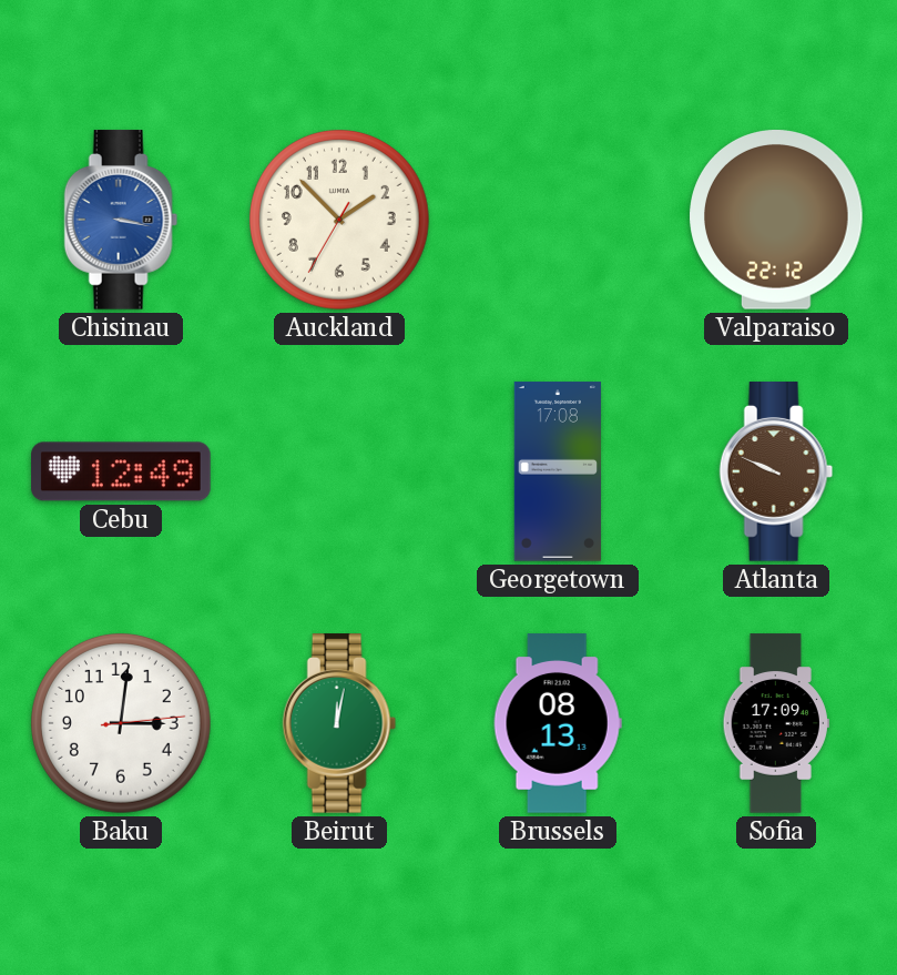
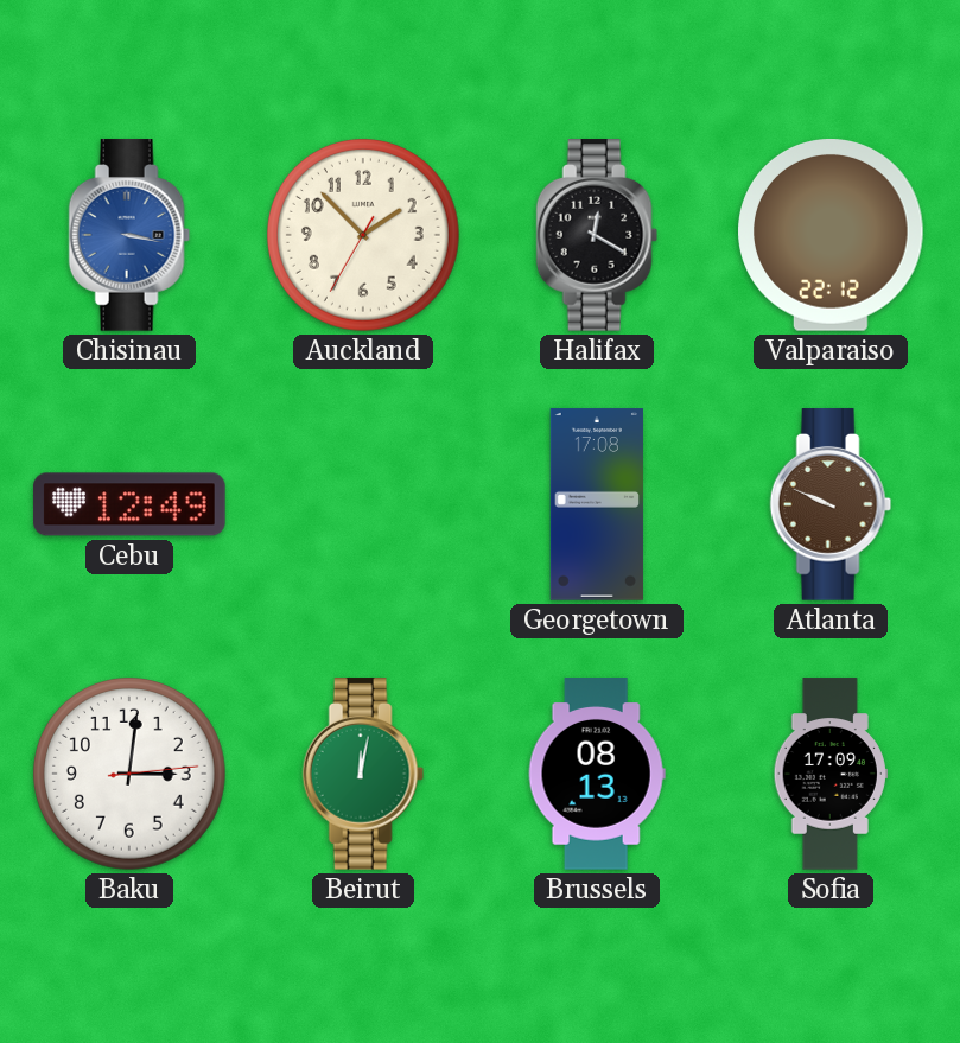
Halifax: none -> 12:20
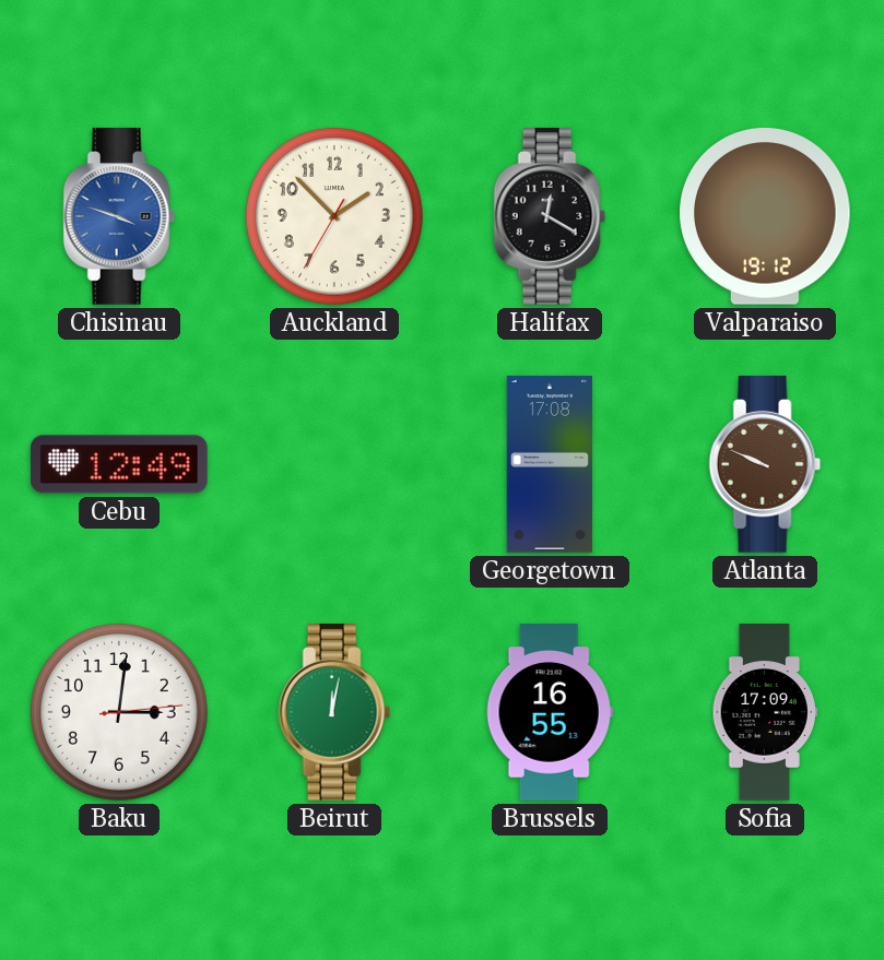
Chisinau: 3:17 -> 3:48
Valparaiso: 22:12 -> 19:12
Brussels: 08:13 -> 16:55
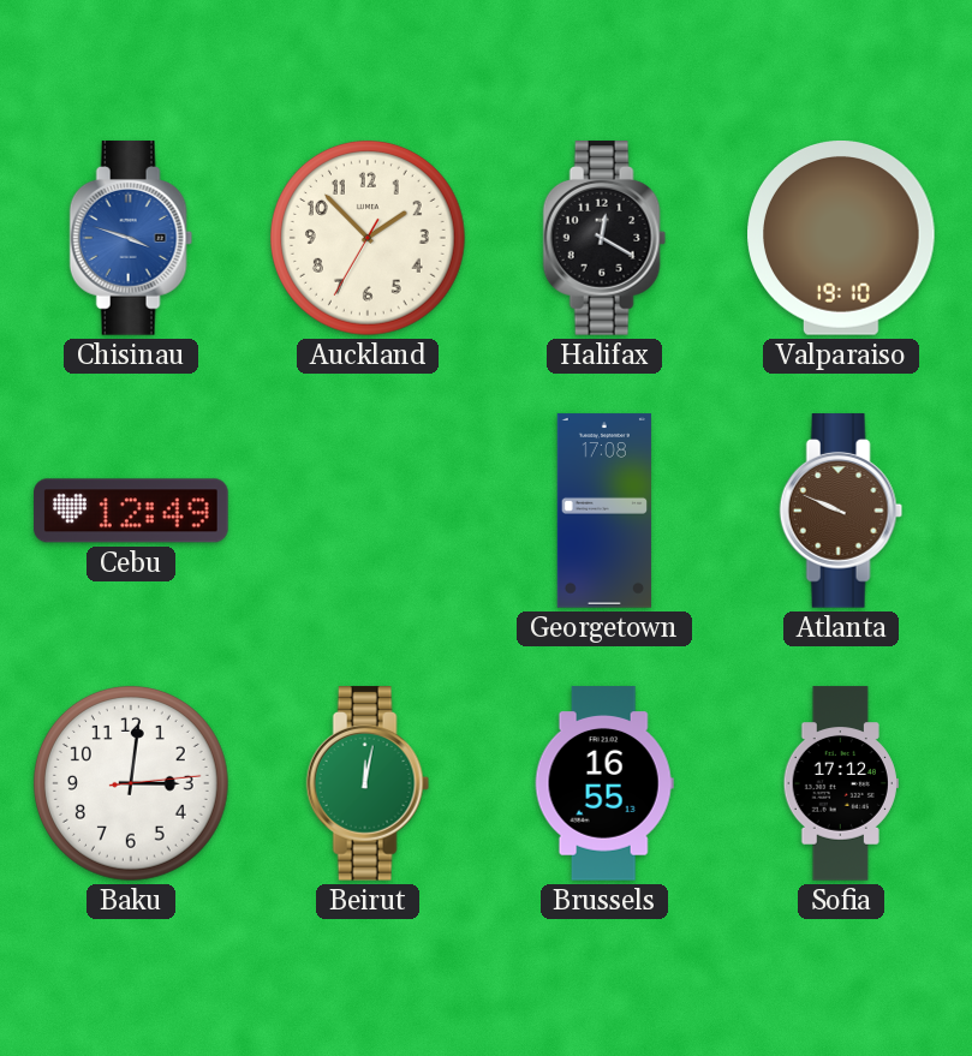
Valparaiso: 19:12 -> 19:10
Sofia: 17:09 -> 17:12
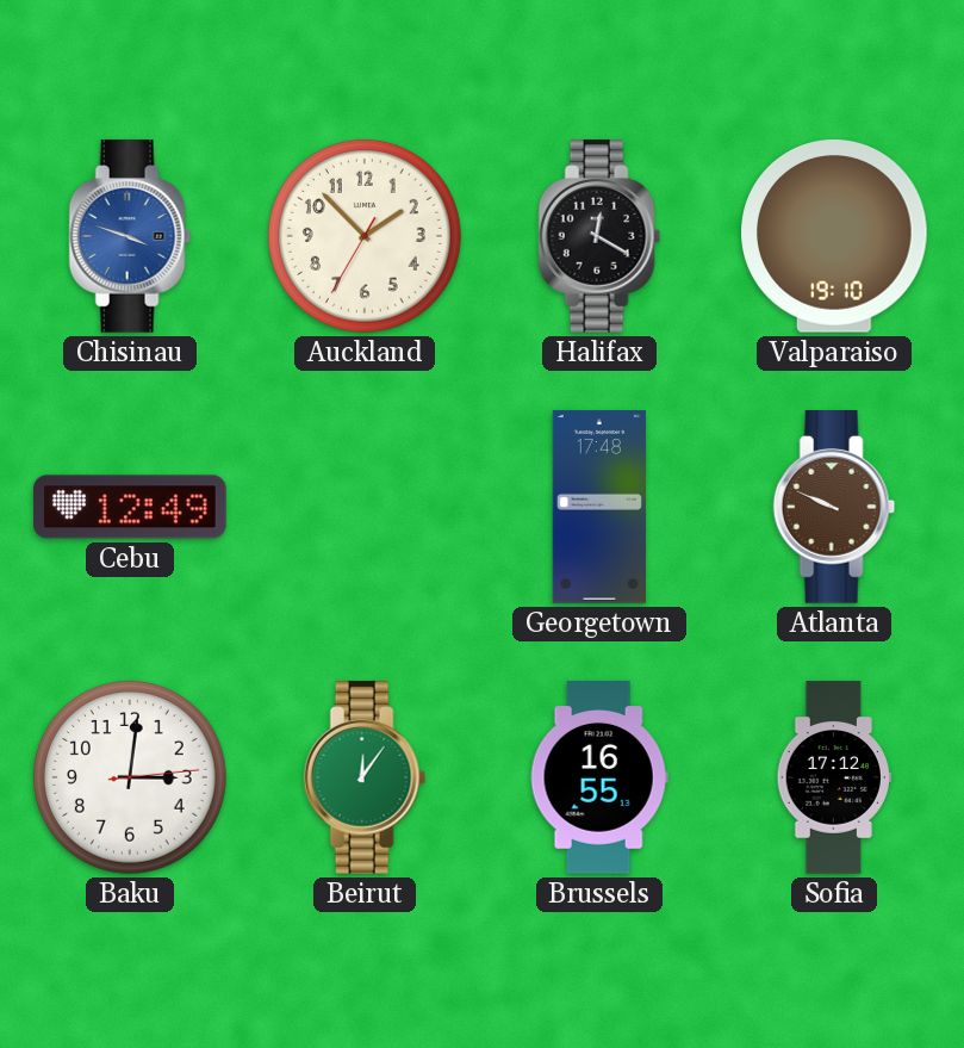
Georgetown: 17:08 -> 17:48
Beirut: 12:02 -> 12:06
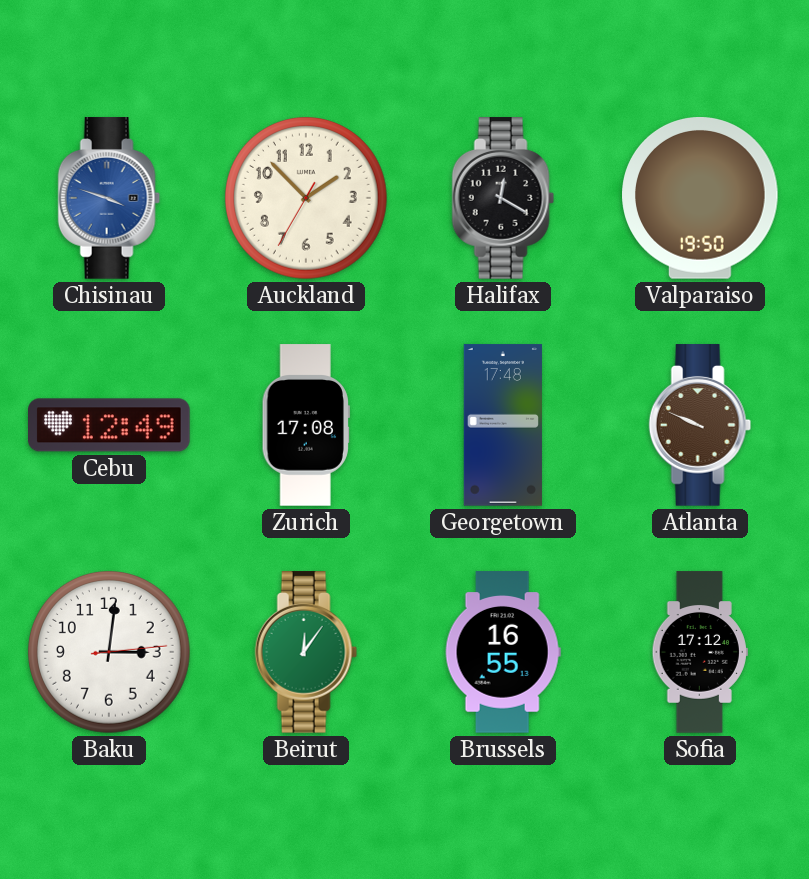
Valparaiso: 19:10 -> 19:50
Zurich: none -> 17:08
